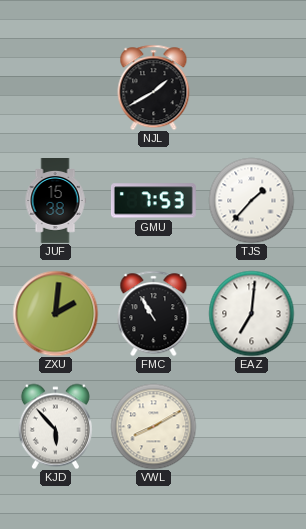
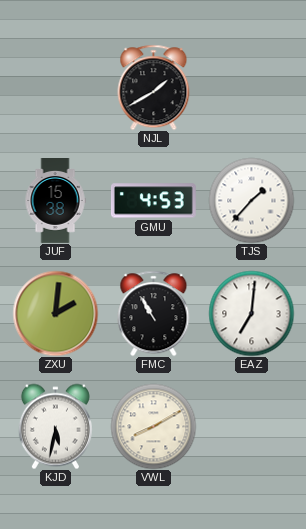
GMU: 7:53 -> 4:53
KJD: 5:53 -> 5:32
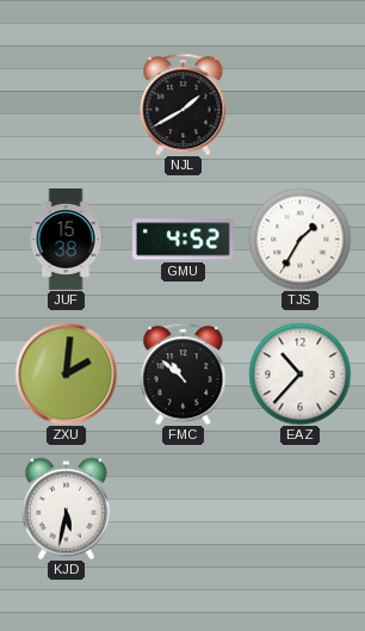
GMU: 4:53 -> 4:52
TJS: 1:37 -> 1:35
FMC: 10:55 -> 10:52
EAZ: 7:01 -> 10:37
VWL: 8:10 -> none
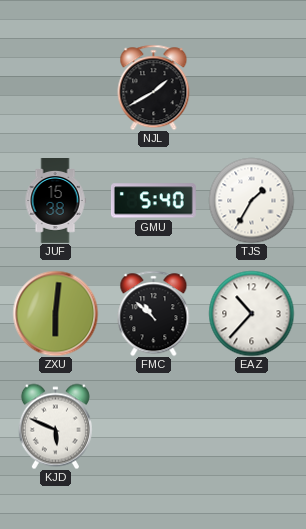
GMU: 4:52 -> 5:40
ZXU: 2:01 -> 6:01
KJD: 5:32 -> 5:49
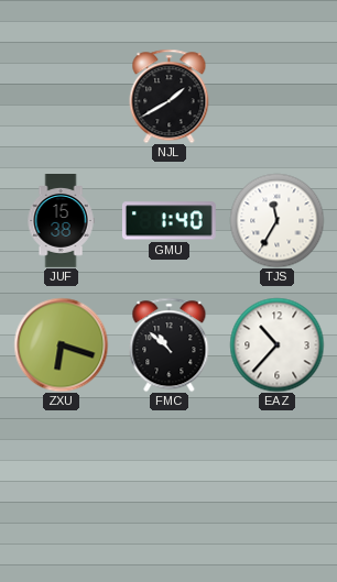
GMU: 5:40 -> 1:40
TJS: 1:35 -> 11:35
ZXU: 6:01 -> 6:18
KJD: 5:49 -> none
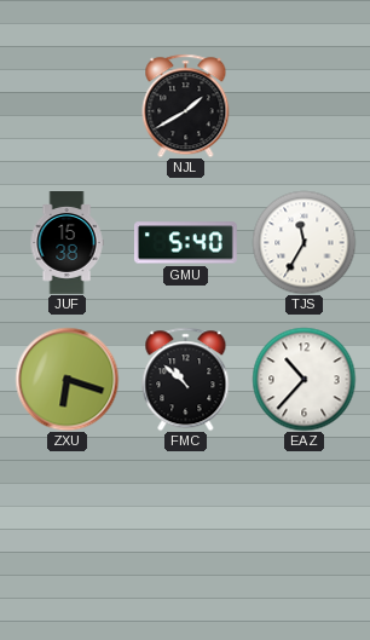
GMU: 1:40 -> 5:40
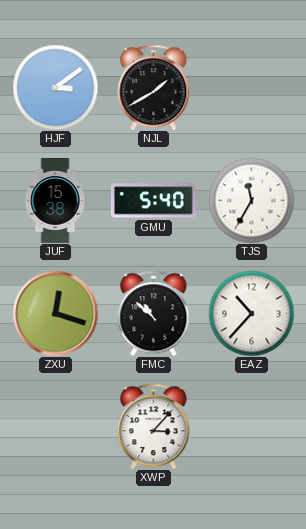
HJF: none -> 3:09
ZXU: 6:18 -> 12:18
XWP: none -> 3:07
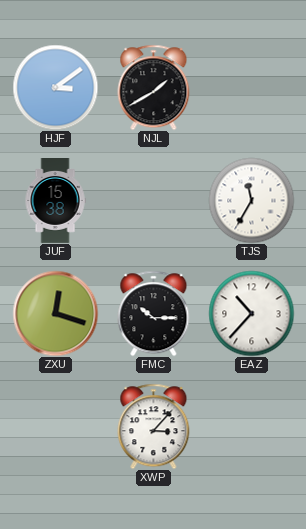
GMU: 5:40 -> none
FMC: 10:52 -> 10:15
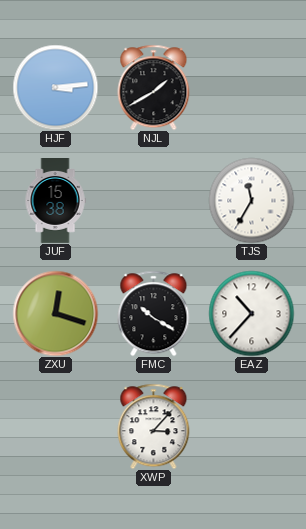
HJF: 3:09 -> 3:14
FMC: 10:15 -> 10:20
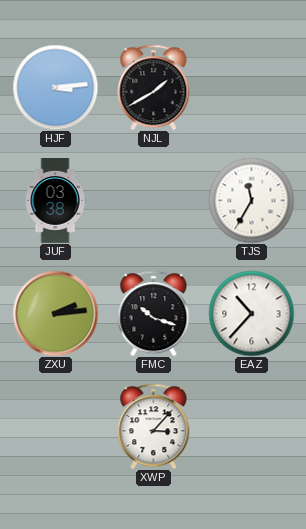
JUF: 15:38 -> 03:38
ZXU: 12:18 -> 2:14
FMC: 10:20 -> 10:18
